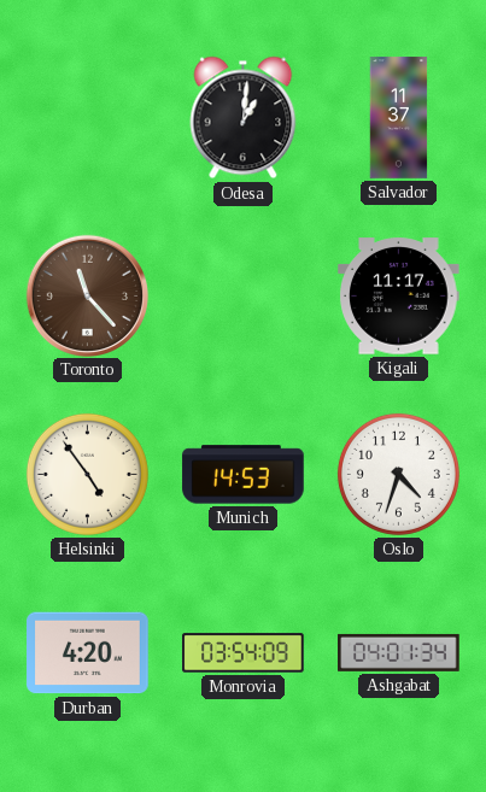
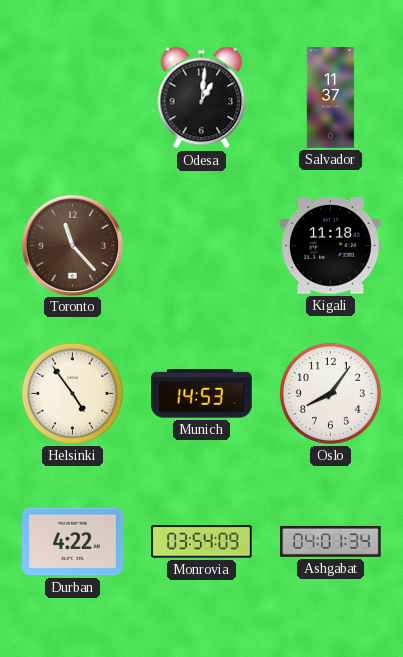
Kigali: 11:17 -> 11:18
Oslo: 4:33 -> 8:06
Durban: 4:20 -> 4:22
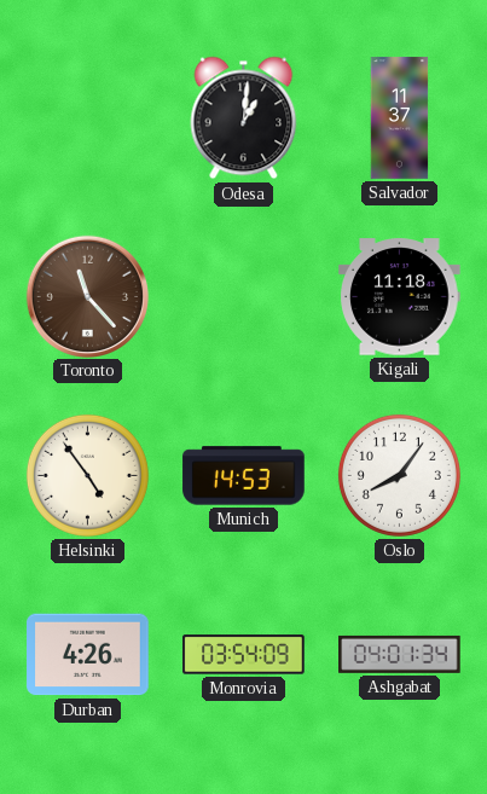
Durban: 4:22 -> 4:26
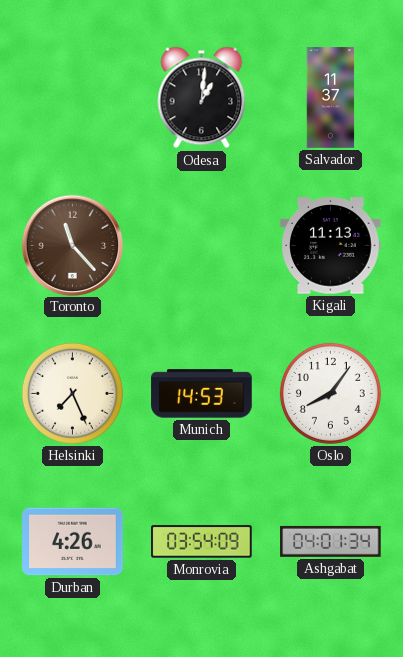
Kigali: 11:18 -> 11:13
Helsinki: 4:54 -> 7:26
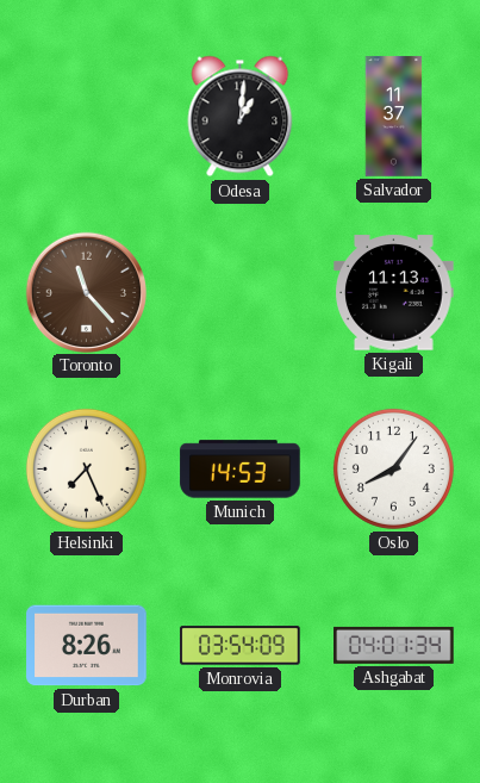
Durban: 4:26 -> 8:26
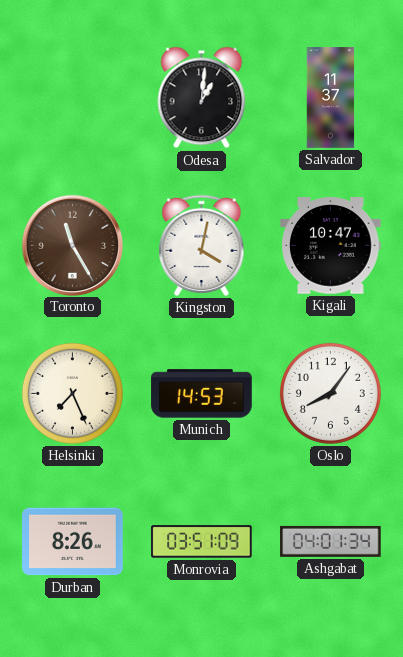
Toronto: 11:23 -> 11:25
Kingston: none -> 4:02
Kigali: 11:13 -> 10:47
Monrovia: 03:54 -> 03:51
